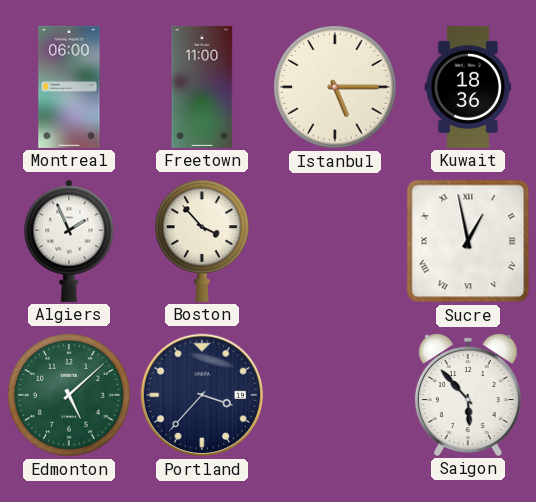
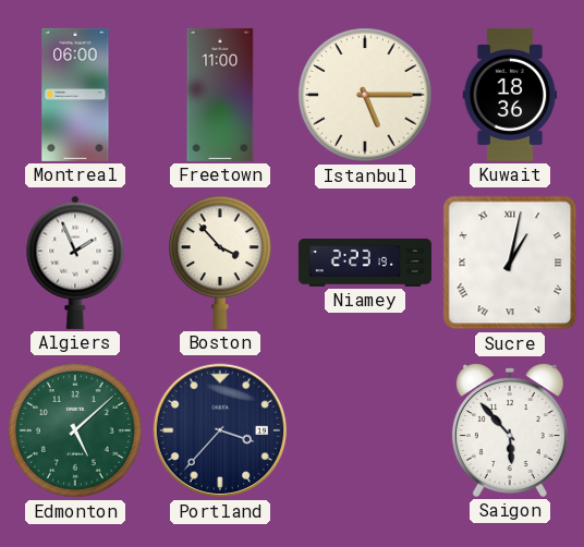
Niamey: none -> 2:23
Sucre: 12:58 -> 1:02
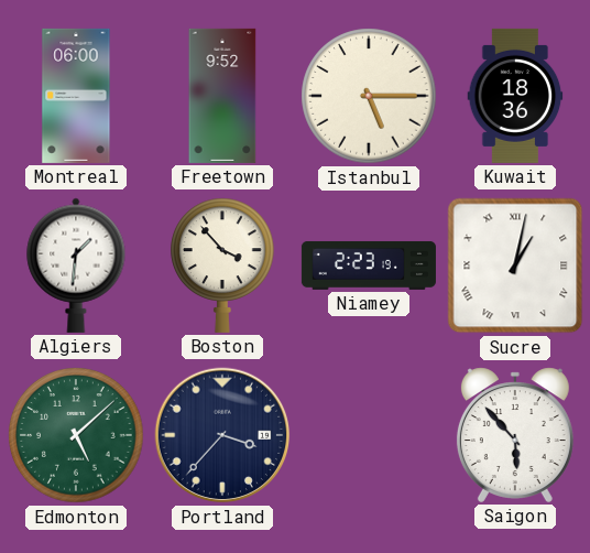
Freetown: 11:00 -> 9:52
Algiers: 1:56 -> 1:31
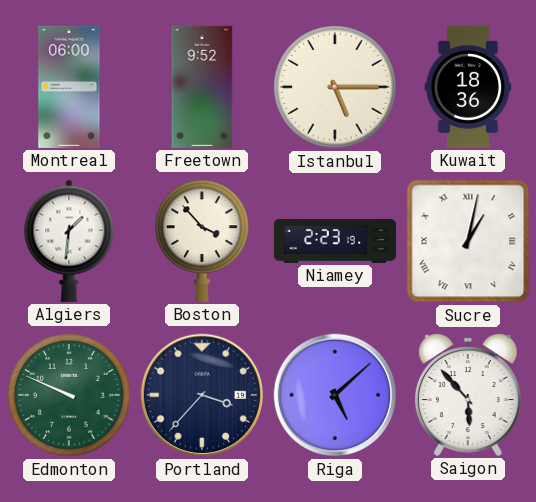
Edmonton: 5:08 -> 9:49
Riga: none -> 5:08
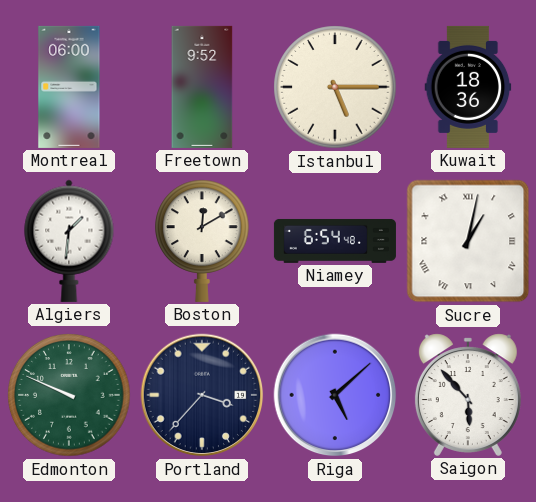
Boston: 3:53 -> 12:10
Niamey: 2:23 -> 6:54
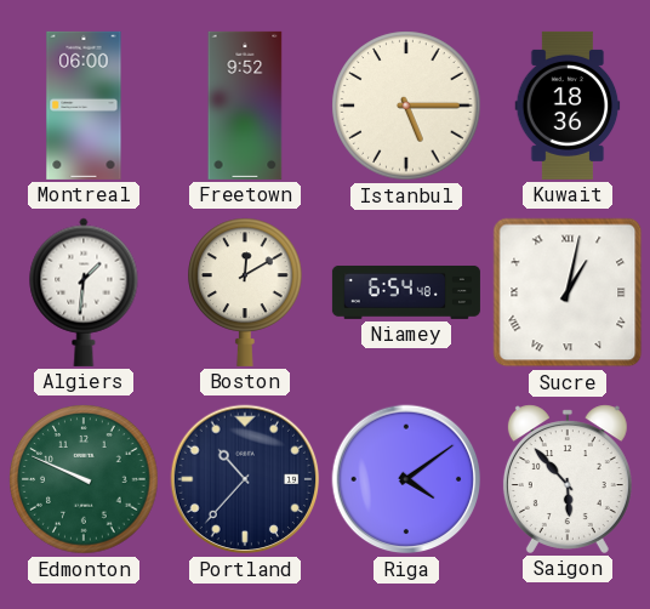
Portland: 3:37 -> 10:37
Riga: 5:08 -> 4:09
